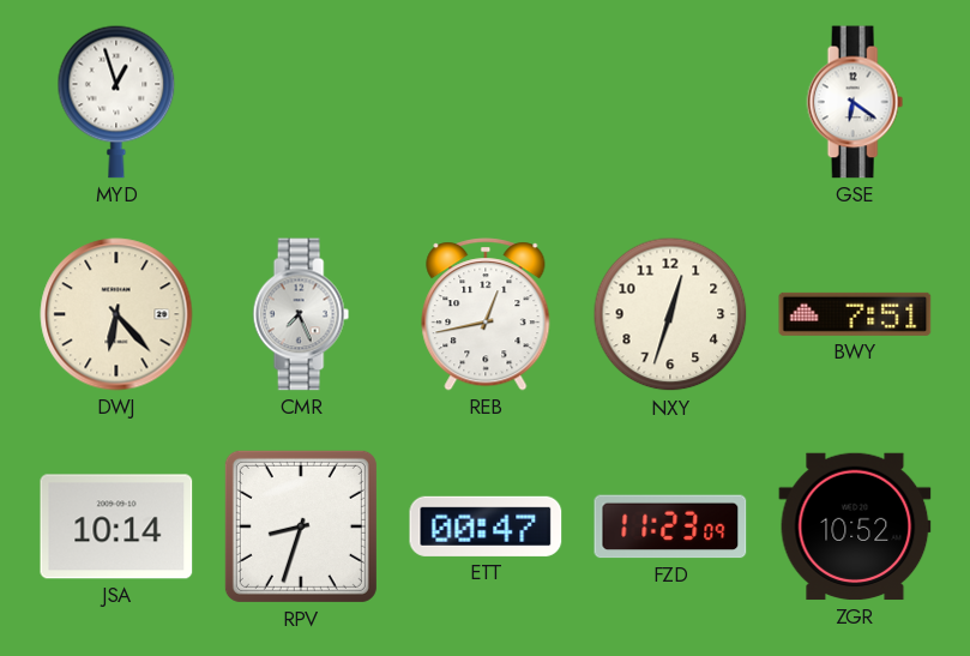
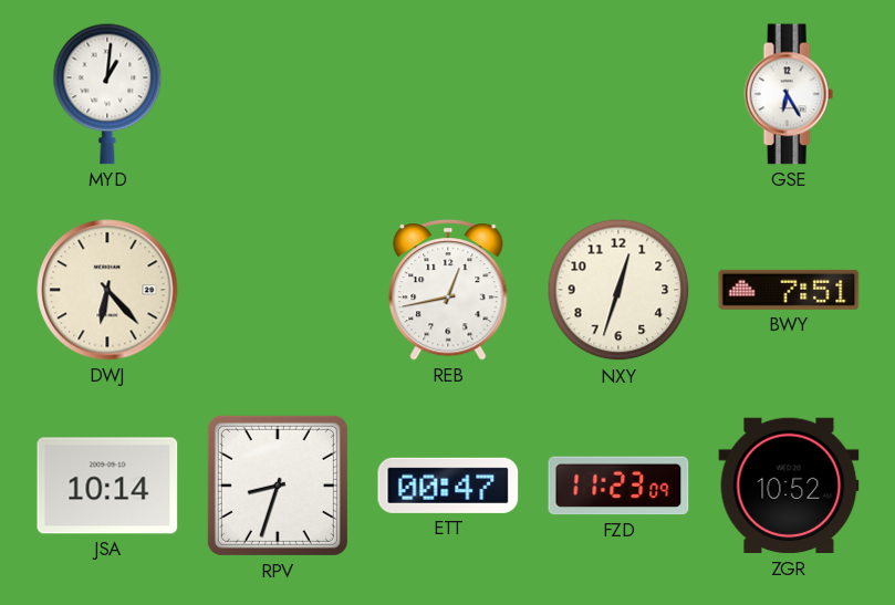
MYD: 12:57 -> 1:01
GSE: 6:21 -> 6:25
CMR: 7:26 -> none
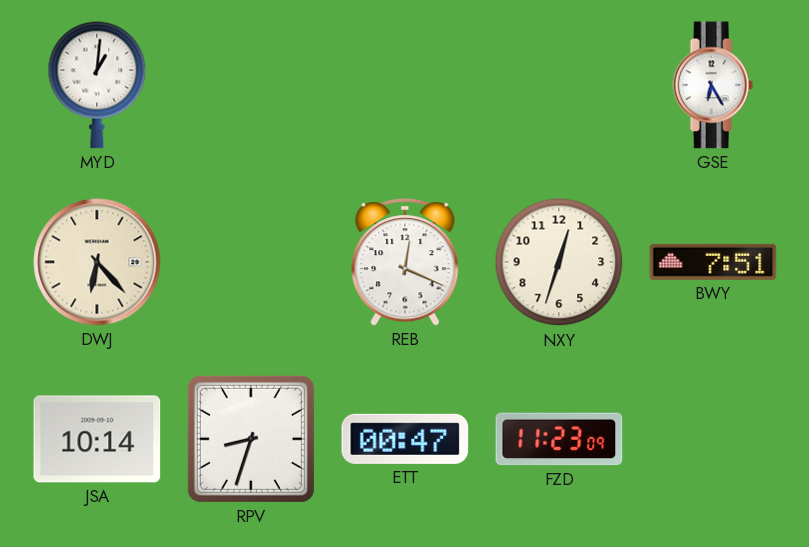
REB: 12:43 -> 12:19
ZGR: 10:52 -> none
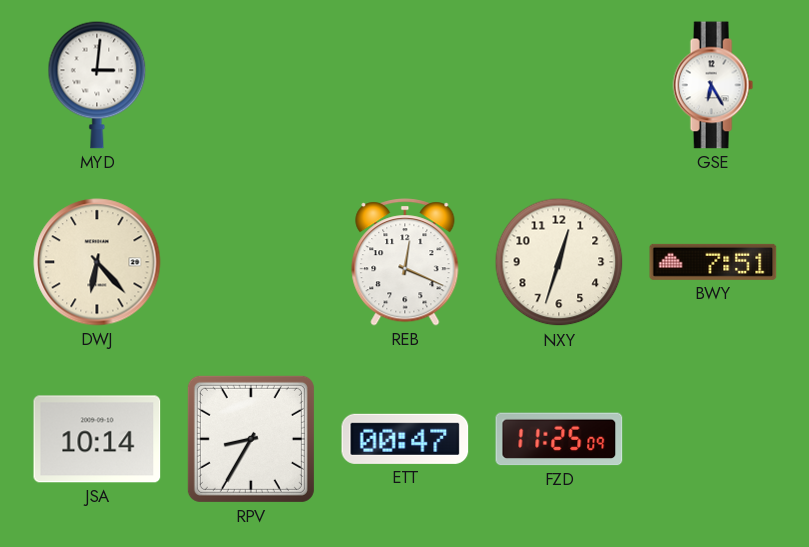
MYD: 1:01 -> 3:01
RPV: 8:33 -> 8:35
FZD: 11:23 -> 11:25
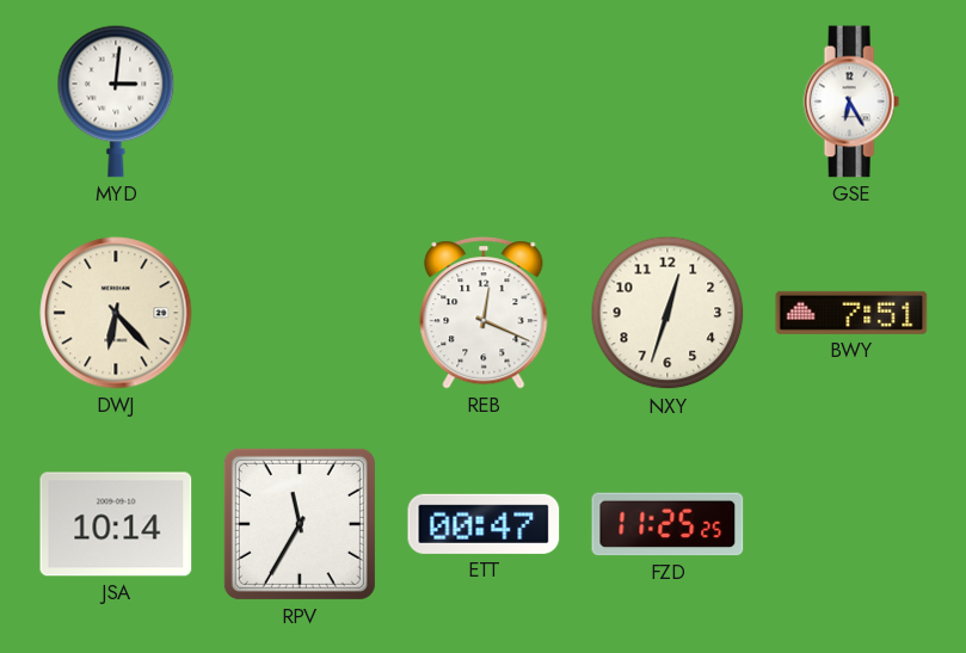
RPV: 8:35 -> 11:35
FZD: 11:25:09 -> 11:25:25
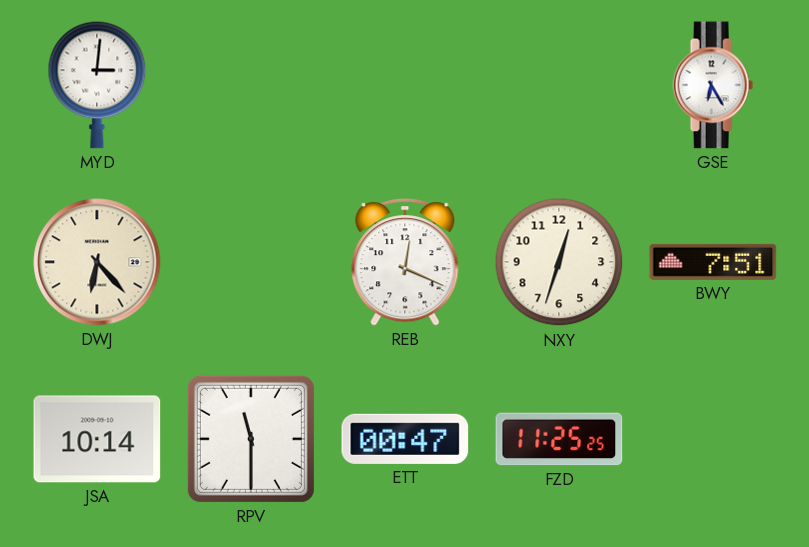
RPV: 11:35 -> 11:30
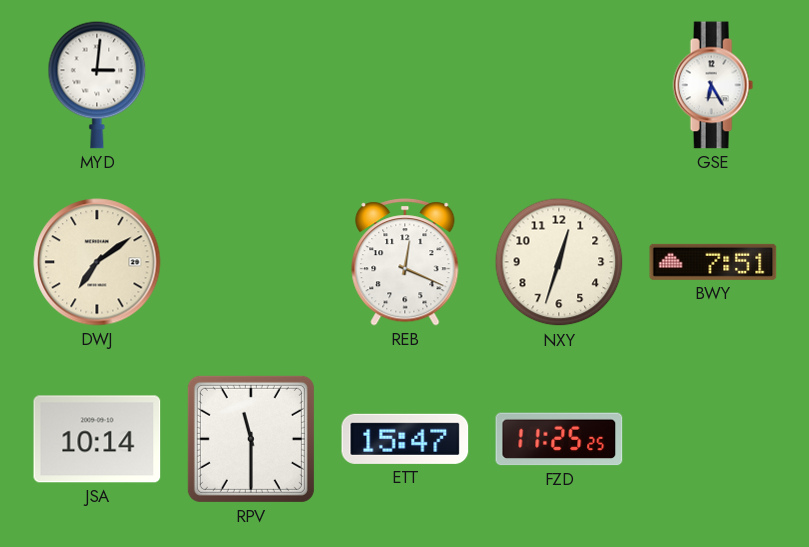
DWJ: 6:23 -> 7:09
ETT: 00:47 -> 15:47
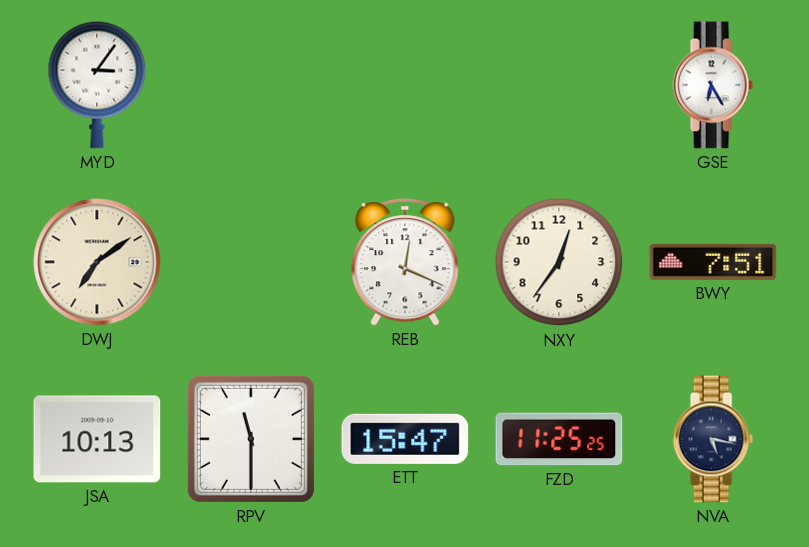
MYD: 3:01 -> 3:06
NXY: 12:33 -> 12:36
JSA: 10:14 -> 10:13
NVA: none -> 5:17
